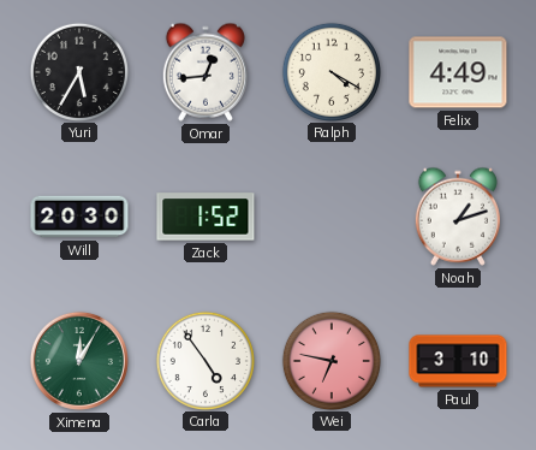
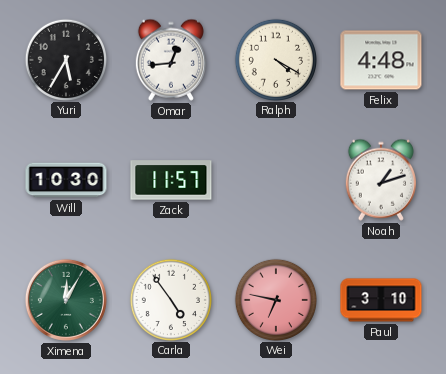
Felix: 4:49 -> 4:48
Will: 20:30 -> 10:30
Zack: 1:52 -> 11:57
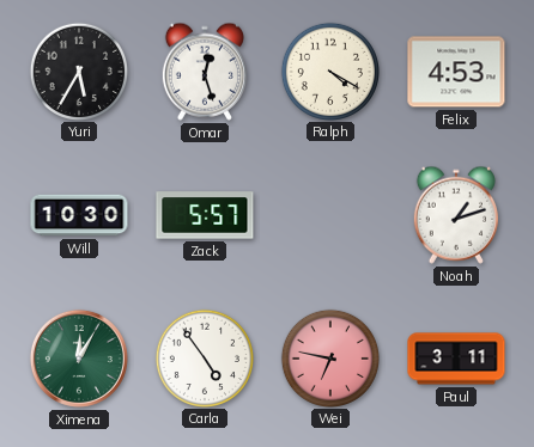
Omar: 12:44 -> 12:27
Felix: 4:48 -> 4:53
Zack: 11:57 -> 5:57
Paul: 3:10 -> 3:11
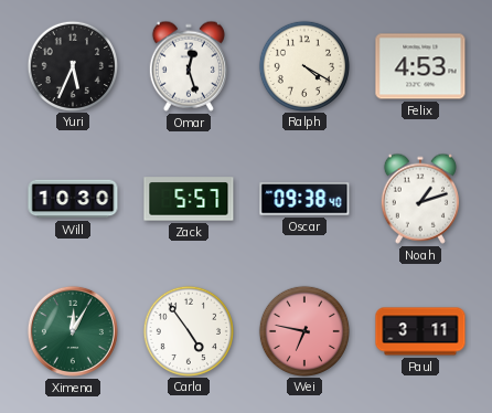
Yuri: 5:35 -> 5:34
Oscar: none -> 09:38
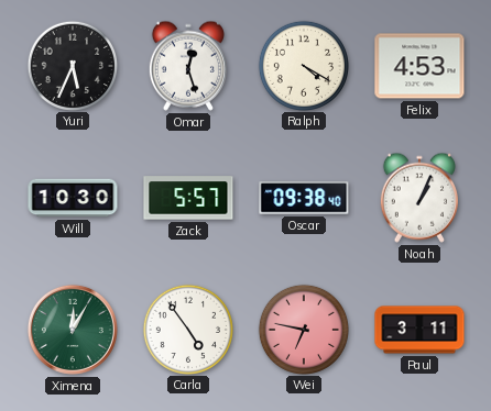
Noah: 1:12 -> 1:04
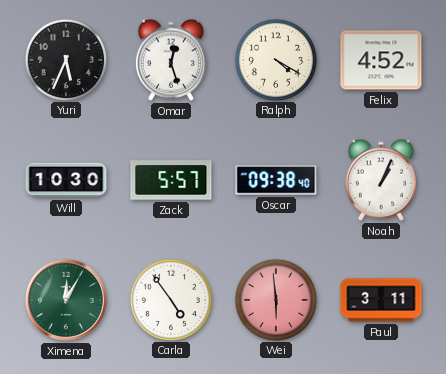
Felix: 4:53 -> 4:52
Wei: 6:47 -> 5:59
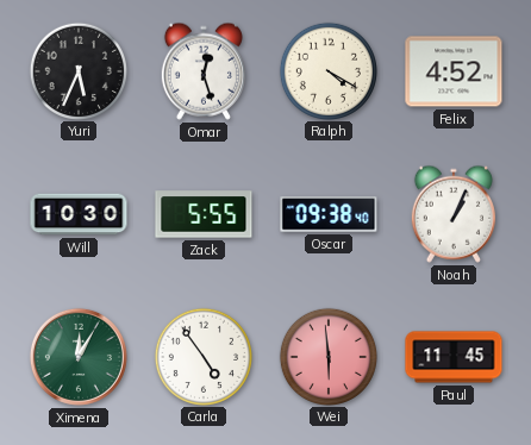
Zack: 5:57 -> 5:55
Paul: 3:11 -> 11:45
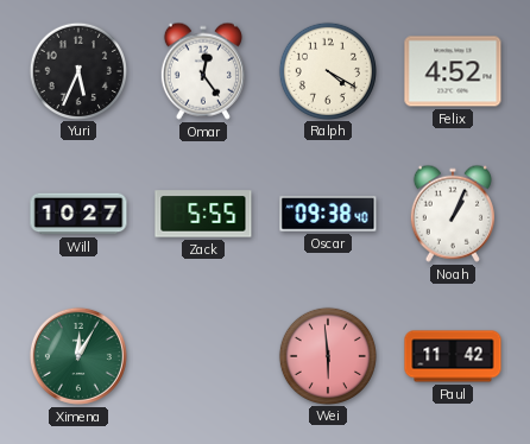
Omar: 12:27 -> 12:24
Will: 10:30 -> 10:27
Carla: 4:54 -> none
Paul: 11:45 -> 11:42
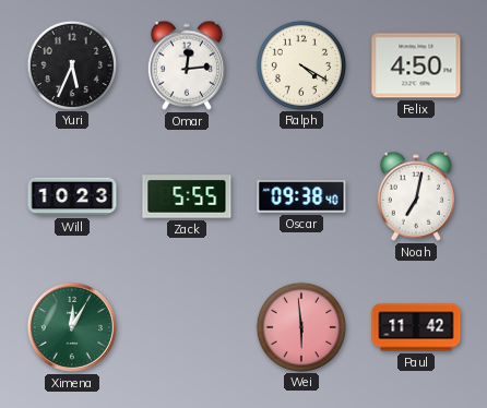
Omar: 12:24 -> 12:14
Felix: 4:52 -> 4:50
Will: 10:27 -> 10:23
Noah: 1:04 -> 7:02
